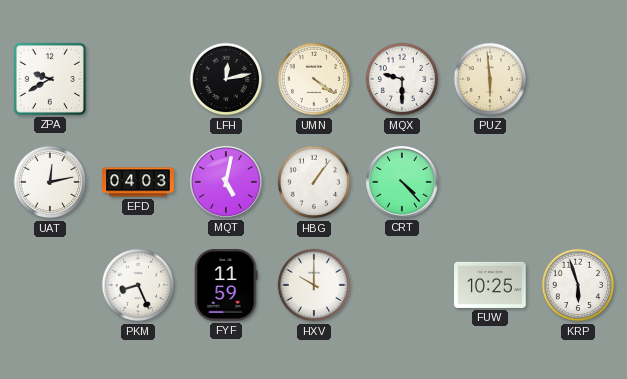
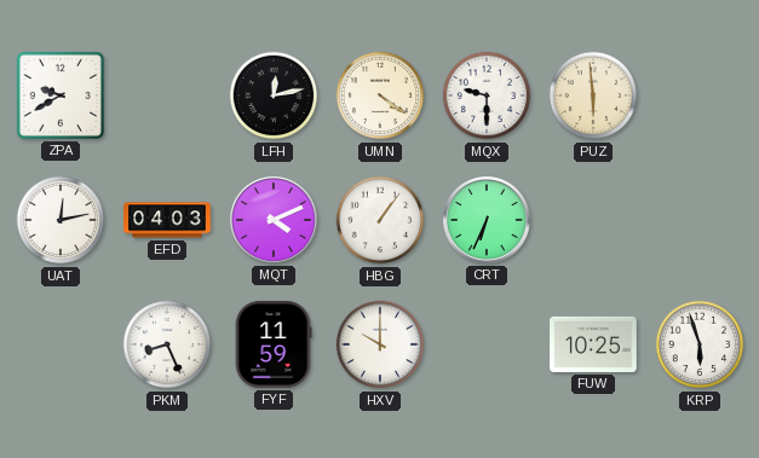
MQT: 5:02 -> 4:11
CRT: 4:23 -> 6:34
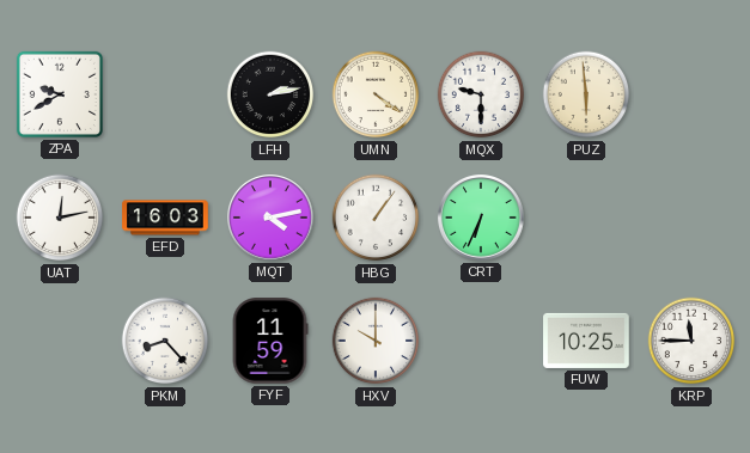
LFH: 12:13 -> 2:13
EFD: 04:03 -> 16:03
MQT: 4:11 -> 4:13
PKM: 8:26 -> 8:23
KRP: 5:57 -> 11:45
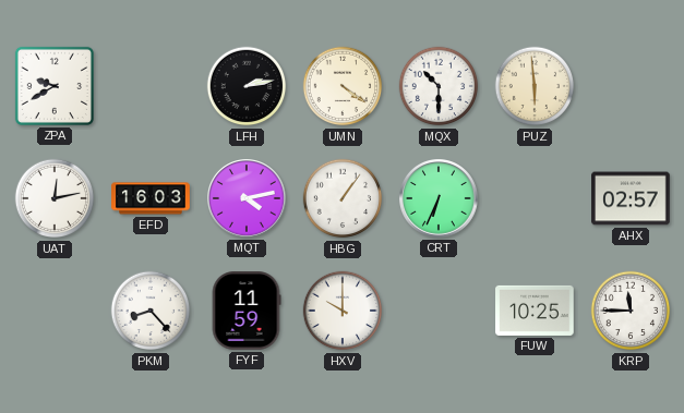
MQX: 9:30 -> 10:30
AHX: none -> 02:57
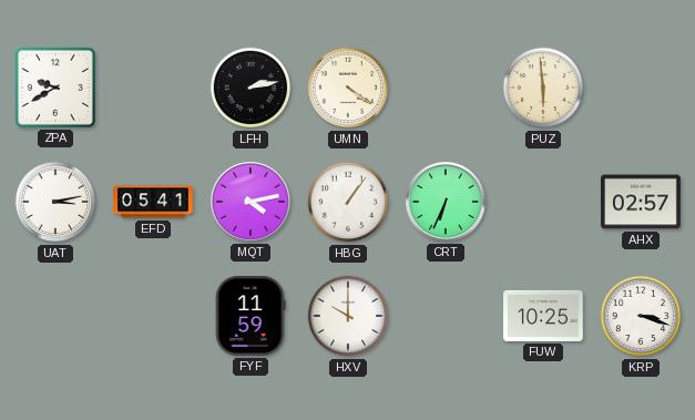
MQX: 10:30 -> none
UAT: 12:13 -> 3:13
EFD: 16:03 -> 05:41
PKM: 8:23 -> none
KRP: 11:45 -> 3:18
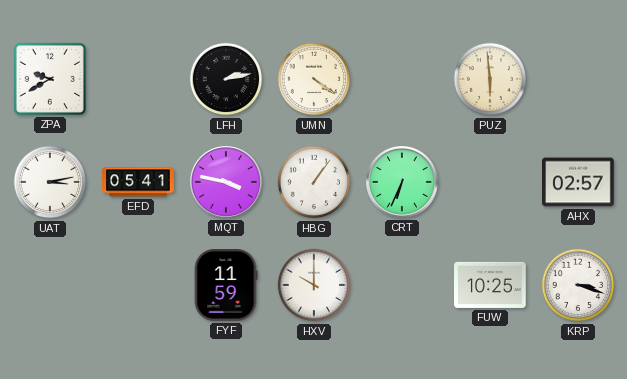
MQT: 4:13 -> 3:47
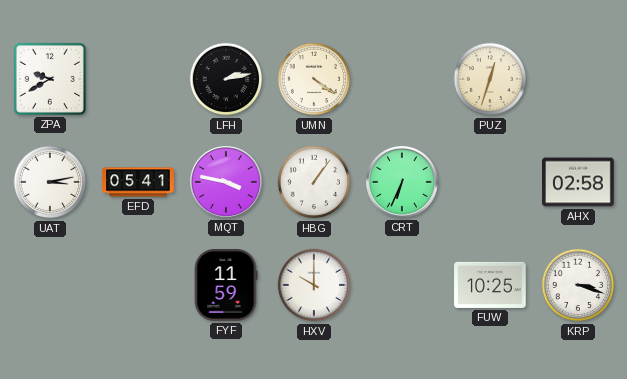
PUZ: 5:59 -> 12:33
AHX: 02:57 -> 02:58
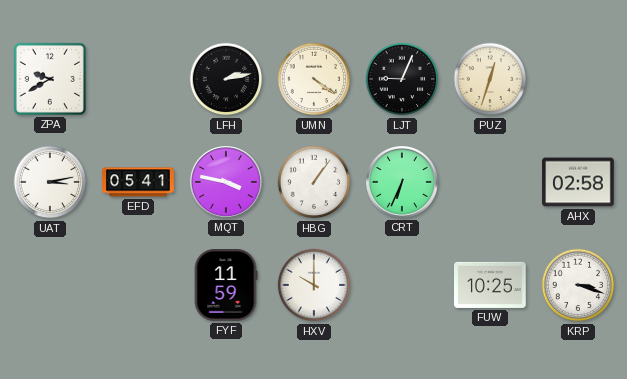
LJT: none -> 9:04
